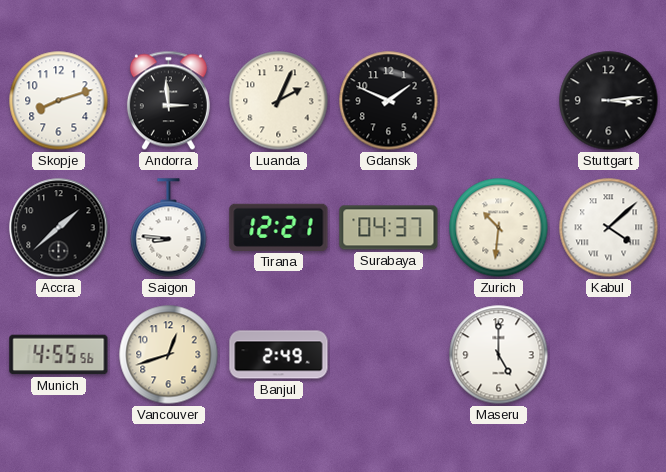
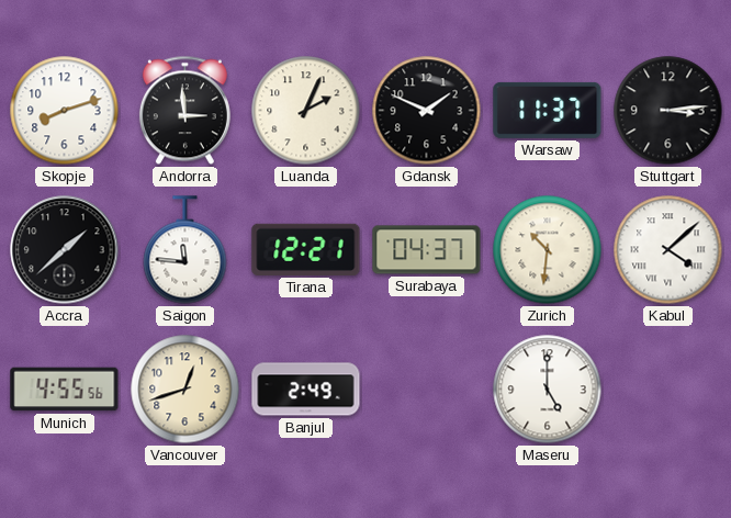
Warsaw: none -> 11:37
Saigon: 8:46 -> 11:46
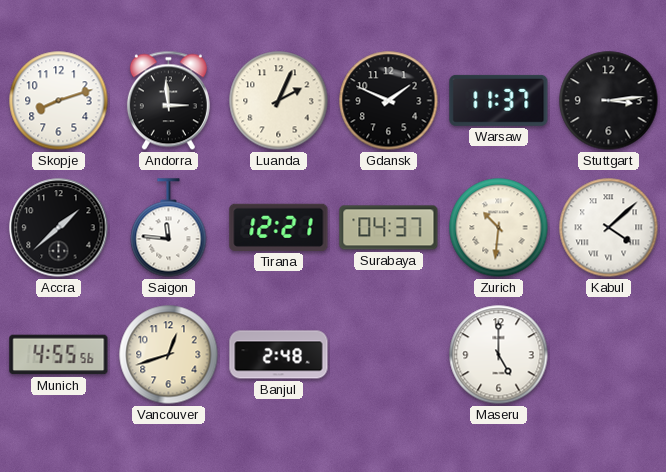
Banjul: 2:49 -> 2:48
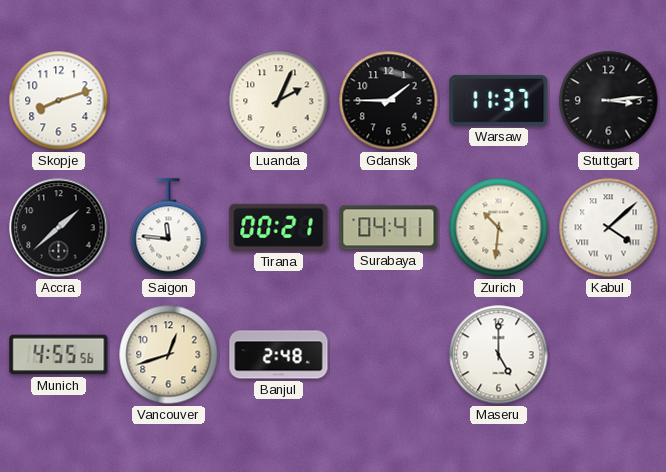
Andorra: 2:59 -> none
Gdansk: 1:49 -> 1:45
Tirana: 12:21 -> 00:21
Surabaya: 04:37 -> 04:41
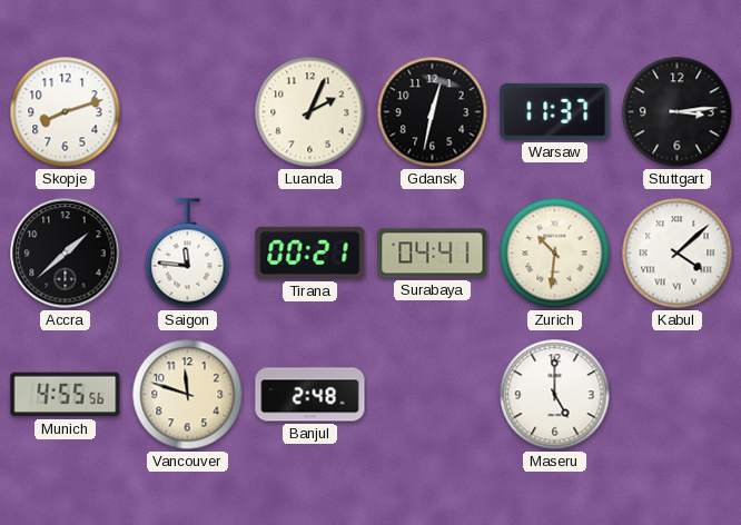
Gdansk: 1:45 -> 12:32
Vancouver: 12:42 -> 11:48
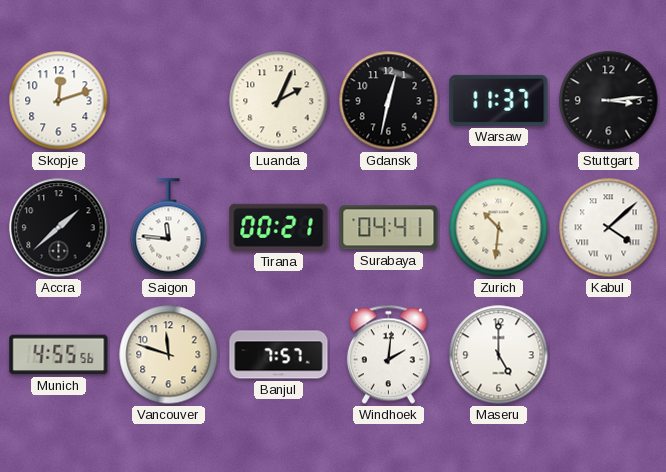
Skopje: 8:12 -> 12:12
Banjul: 2:48 -> 7:57
Windhoek: none -> 2:01
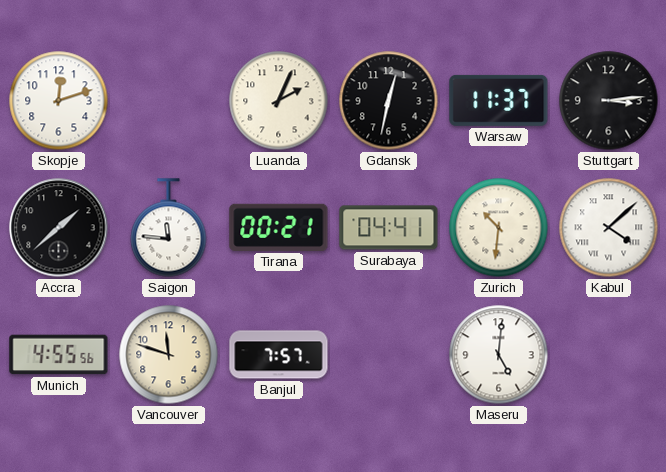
Windhoek: 2:01 -> none
Maseru: 5:00 -> 5:01
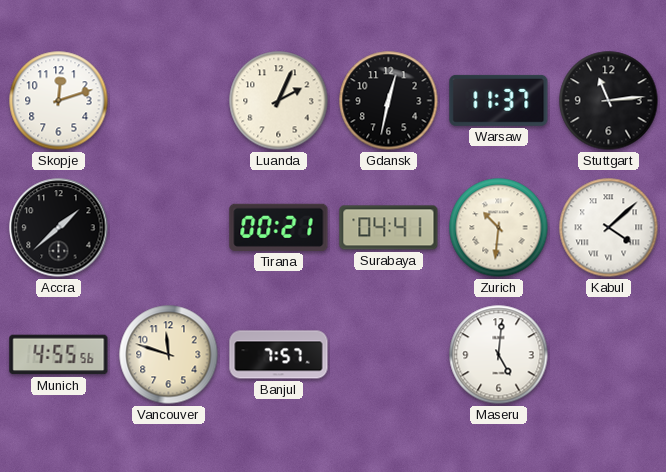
Stuttgart: 3:14 -> 11:14
Saigon: 11:46 -> none
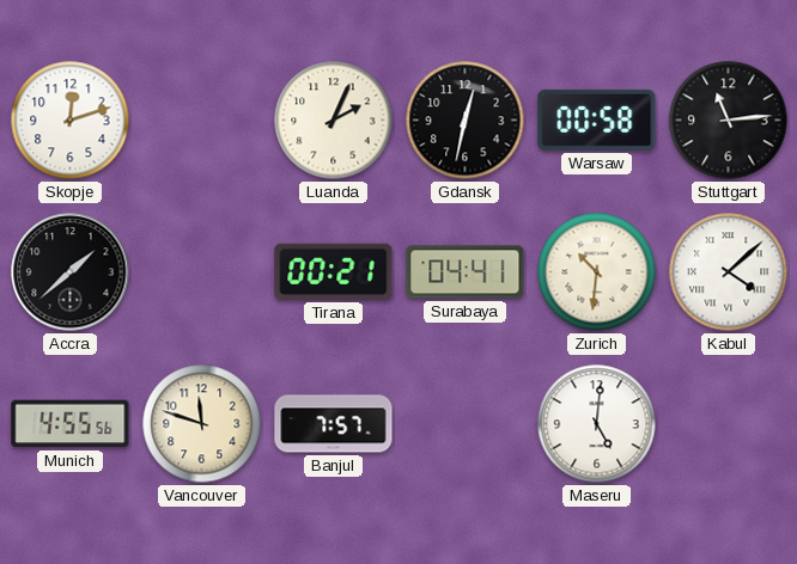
Warsaw: 11:37 -> 00:58
